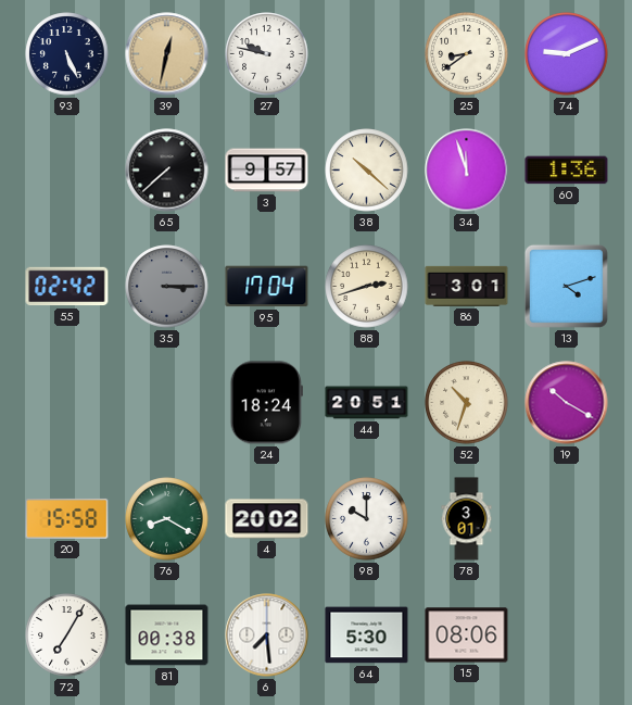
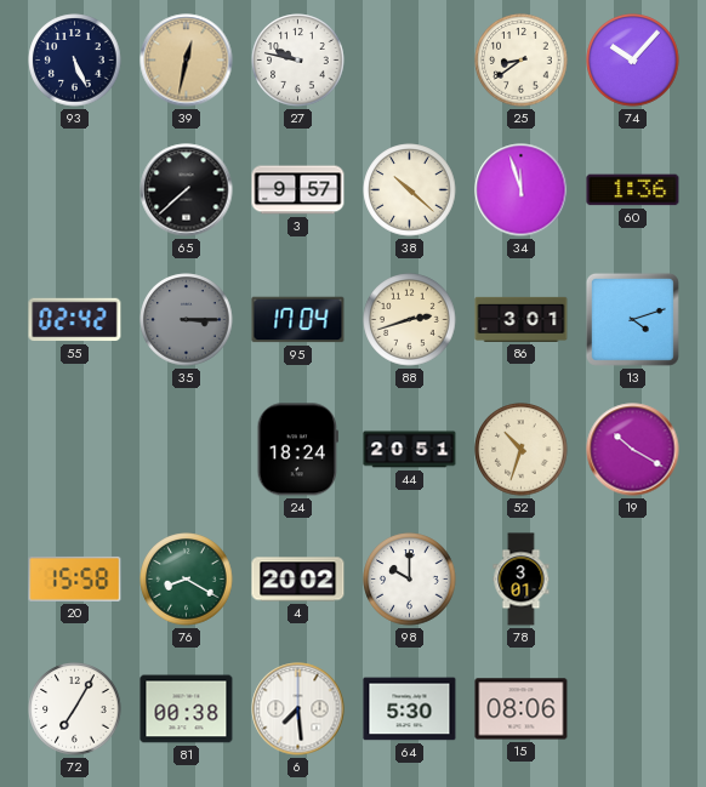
74: 9:11 -> 10:07
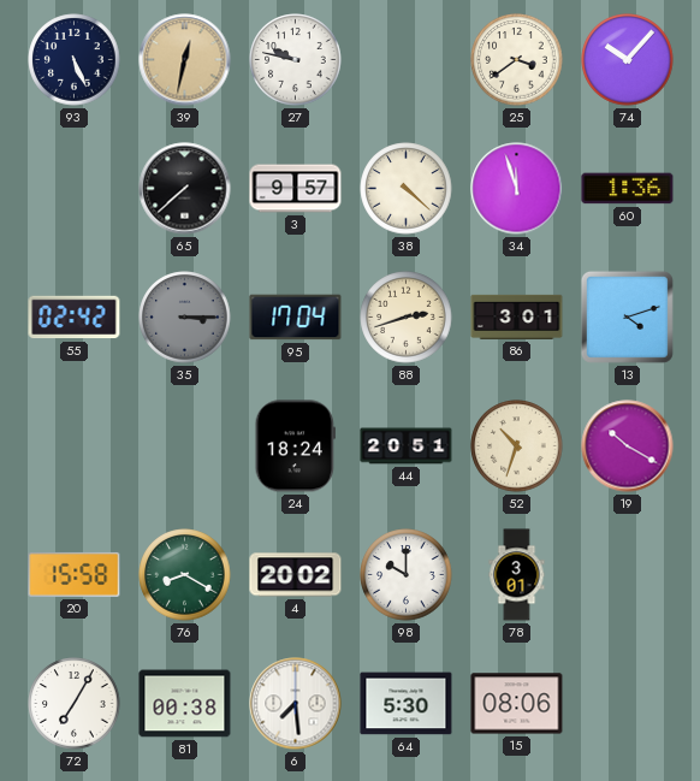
25: 8:39 -> 3:39
38: 10:22 -> 4:22
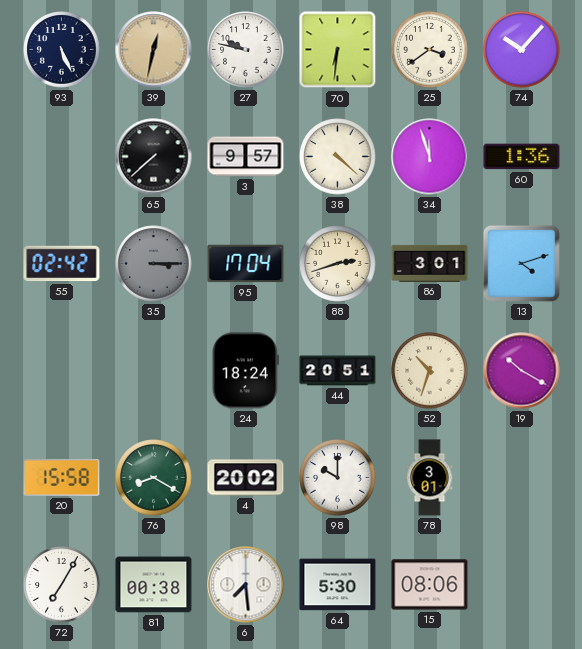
70: none -> 6:31
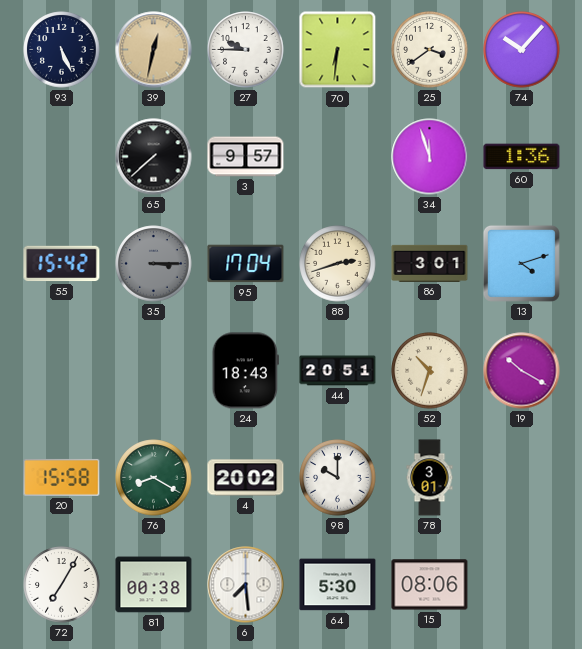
27: 9:47 -> 9:45
38: 4:22 -> none
55: 02:42 -> 15:42
24: 18:24 -> 18:43
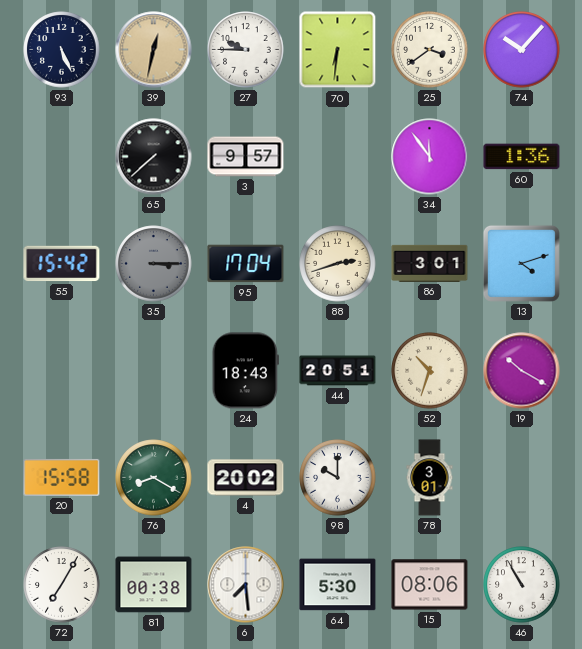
34: 11:57 -> 11:54
46: none -> 10:55
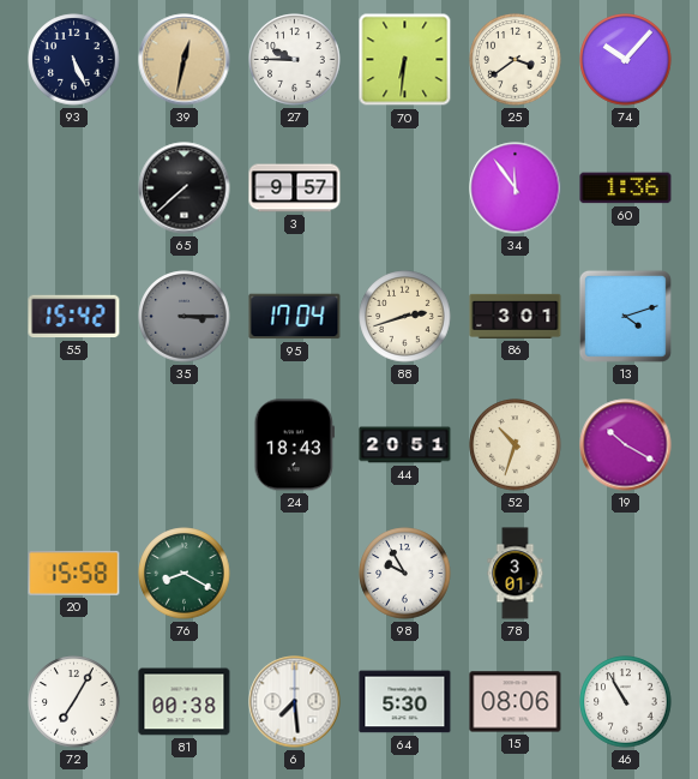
4: 20:02 -> none
98: 10:00 -> 9:55
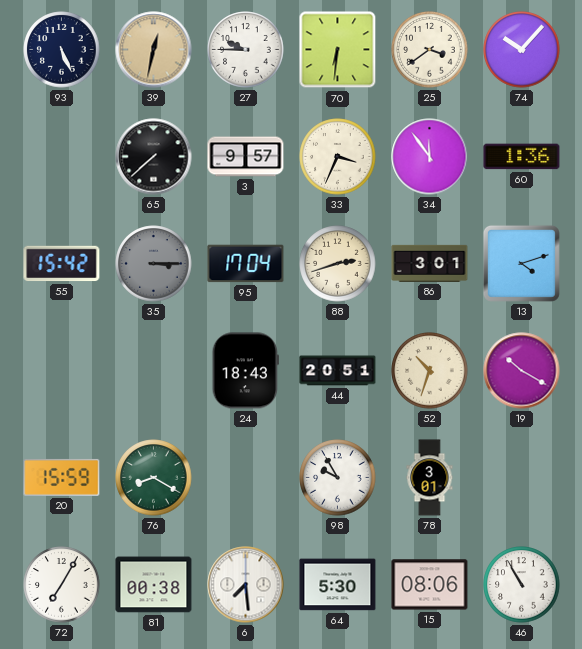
33: none -> 3:34
20: 15:58 -> 15:59
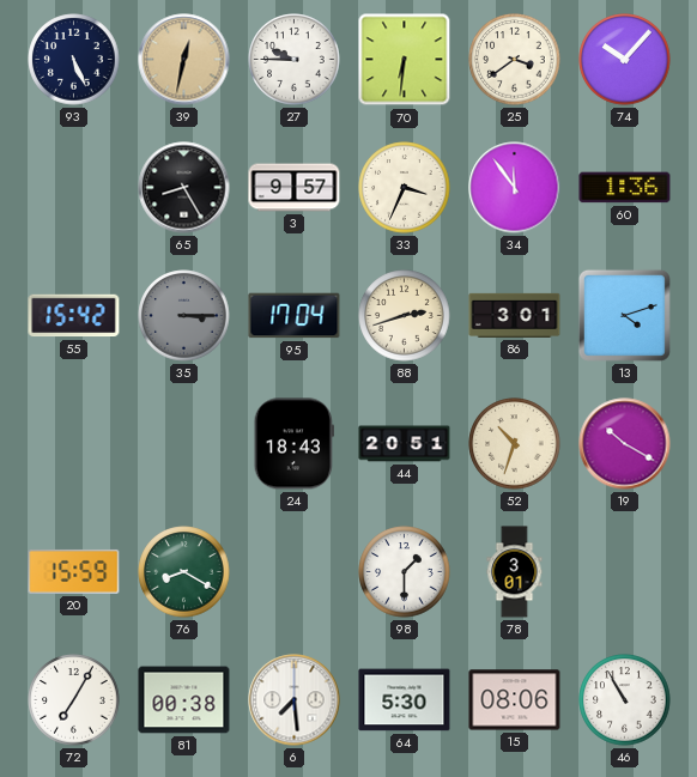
65: 7:38 -> 8:25
98: 9:55 -> 1:30
